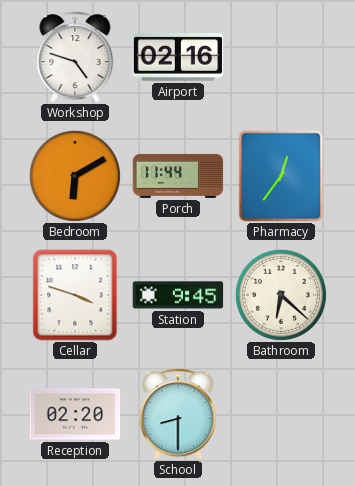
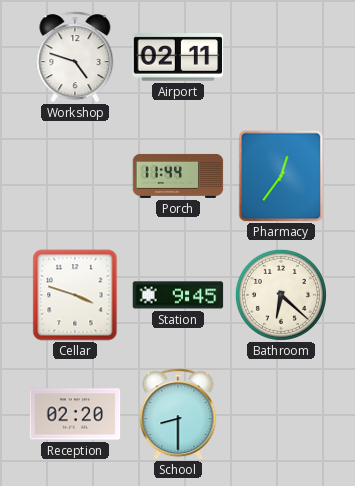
Airport: 02:16 -> 02:11
Bedroom: 6:10 -> none
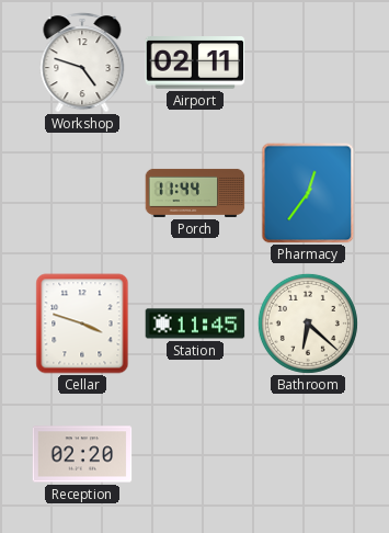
Station: 9:45 -> 11:45
School: 8:30 -> none
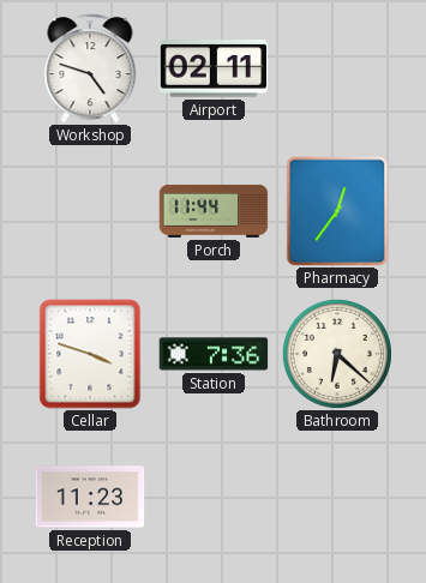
Station: 11:45 -> 7:36
Reception: 02:20 -> 11:23
